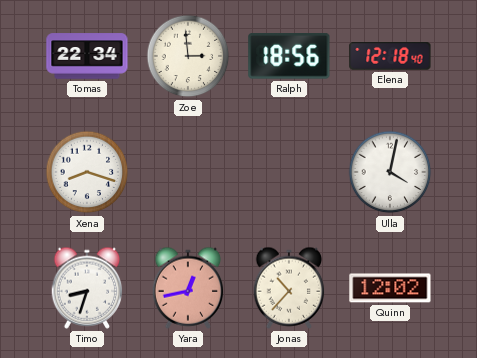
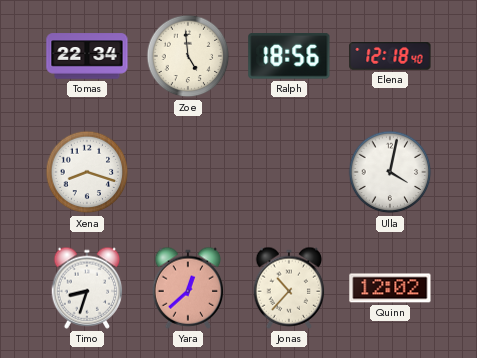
Zoe: 2:59 -> 4:59
Yara: 12:43 -> 12:38
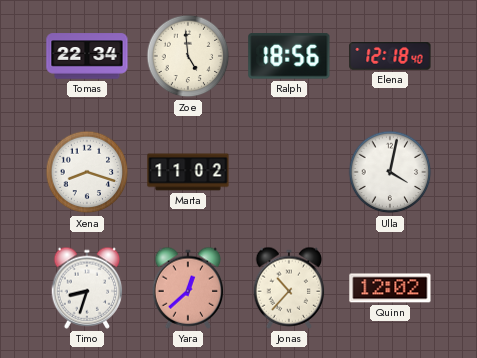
Marta: none -> 11:02
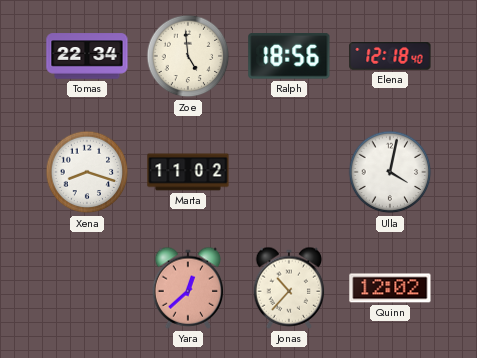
Timo: 8:33 -> none
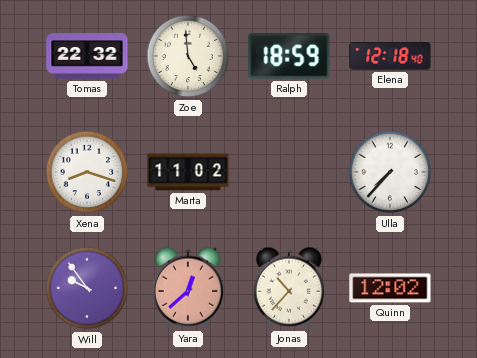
Tomas: 22:34 -> 22:32
Ralph: 18:56 -> 18:59
Ulla: 4:02 -> 7:37
Will: none -> 9:54
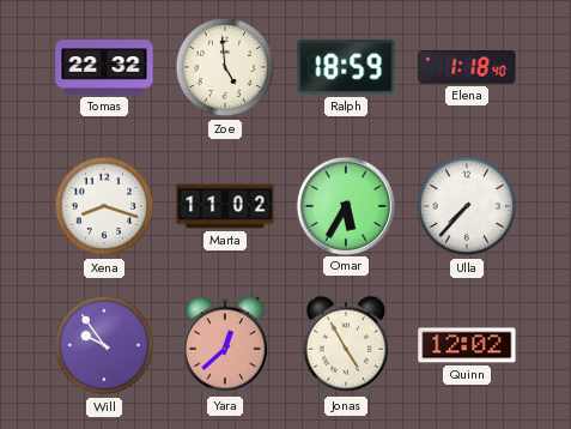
Elena: 12:18 -> 1:18
Omar: none -> 5:35
Jonas: 10:37 -> 4:55
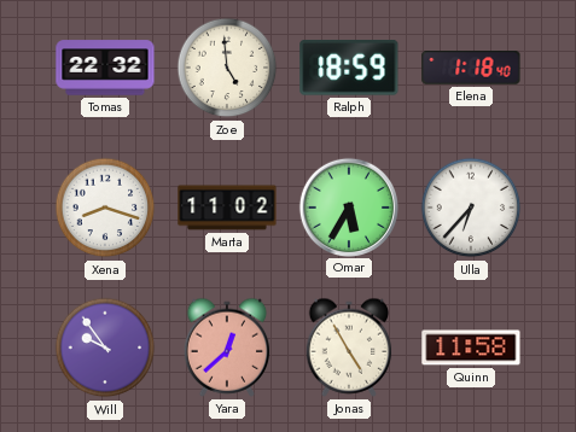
Ulla: 7:37 -> 6:37
Quinn: 12:02 -> 11:58
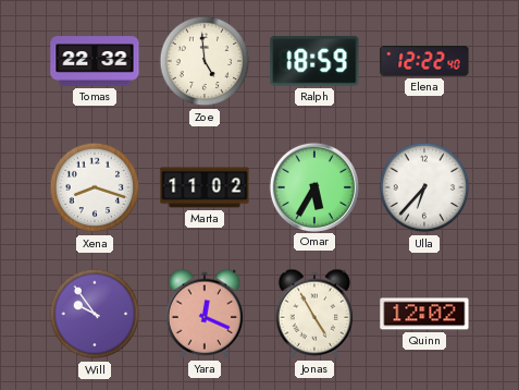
Elena: 1:18 -> 12:22
Yara: 12:38 -> 12:19
Quinn: 11:58 -> 12:02
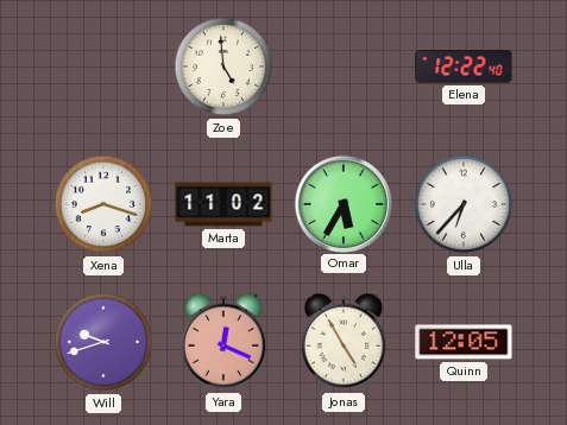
Tomas: 22:32 -> none
Ralph: 18:59 -> none
Will: 9:54 -> 9:42
Quinn: 12:02 -> 12:05
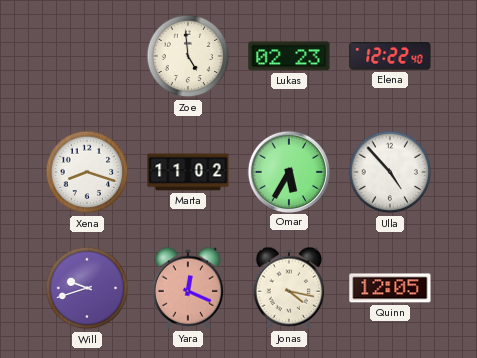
Lukas: none -> 02:23
Ulla: 6:37 -> 4:53
Jonas: 4:55 -> 4:17
